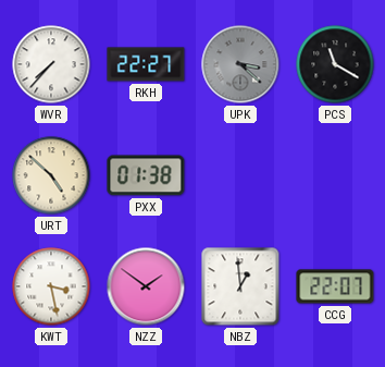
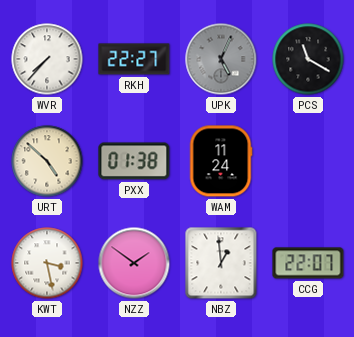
UPK: 3:22 -> 5:04
WAM: none -> 11:24
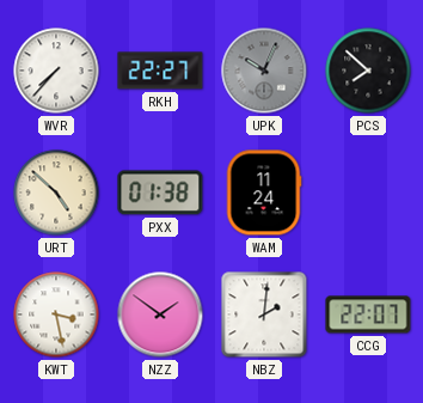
UPK: 5:04 -> 10:04
PCS: 11:20 -> 7:52
NBZ: 12:59 -> 2:01
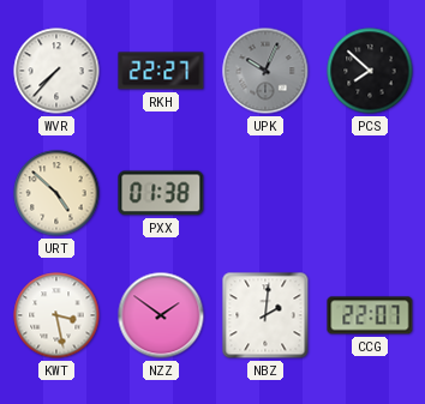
WAM: 11:24 -> none
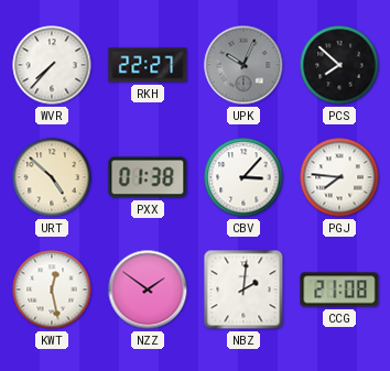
CBV: none -> 3:07
PGJ: none -> 7:46
KWT: 3:28 -> 12:28
CCG: 22:07 -> 21:08
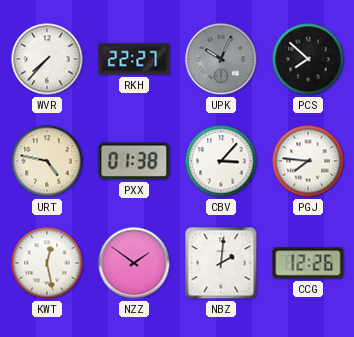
URT: 4:52 -> 4:47
CCG: 21:08 -> 12:26
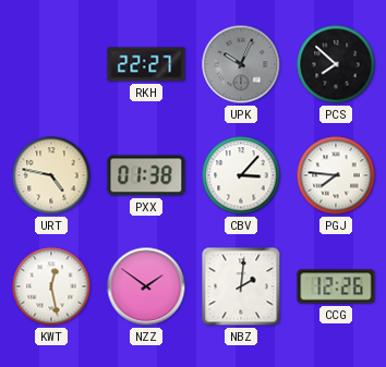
WVR: 7:37 -> none
